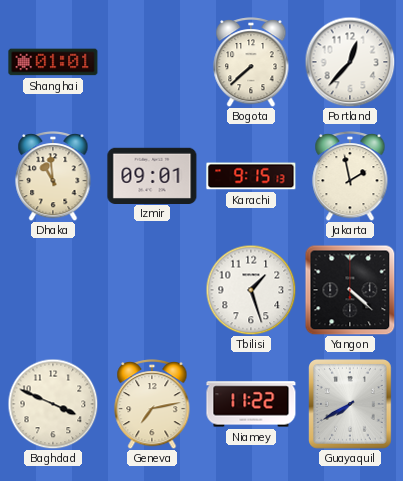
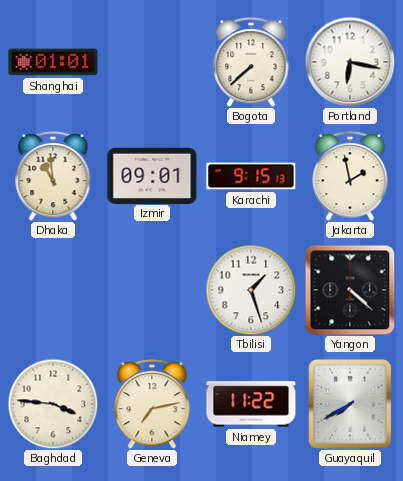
Portland: 12:37 -> 6:17
Baghdad: 3:49 -> 3:46
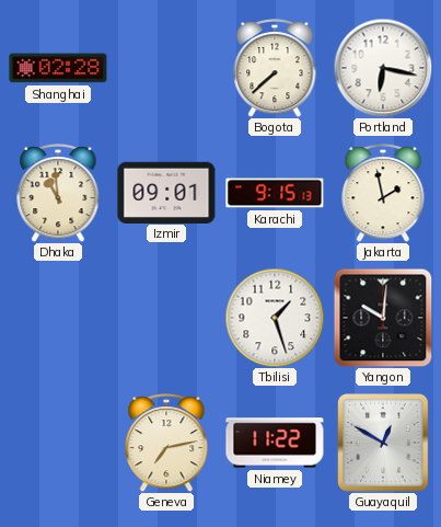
Shanghai: 01:01 -> 02:28
Yangon: 4:22 -> 10:01
Baghdad: 3:46 -> none
Guayaquil: 7:40 -> 12:50
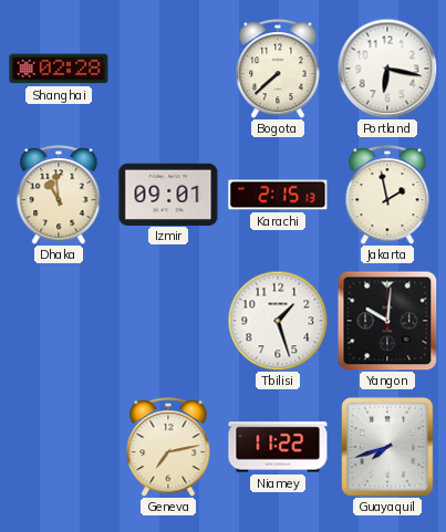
Karachi: 9:15 -> 2:15
Guayaquil: 12:50 -> 7:42
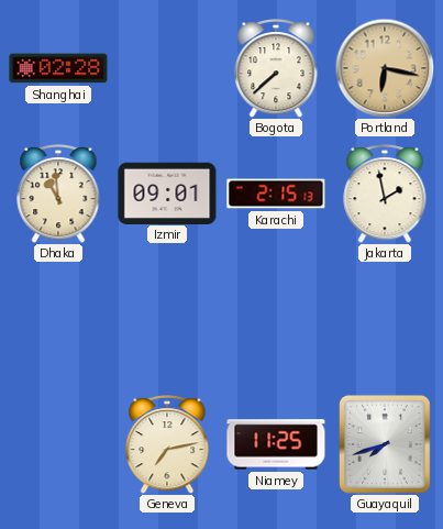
Portland dial: white -> champagne
Tbilisi: 1:27 -> none
Yangon: 10:01 -> none
Niamey: 11:22 -> 11:25
